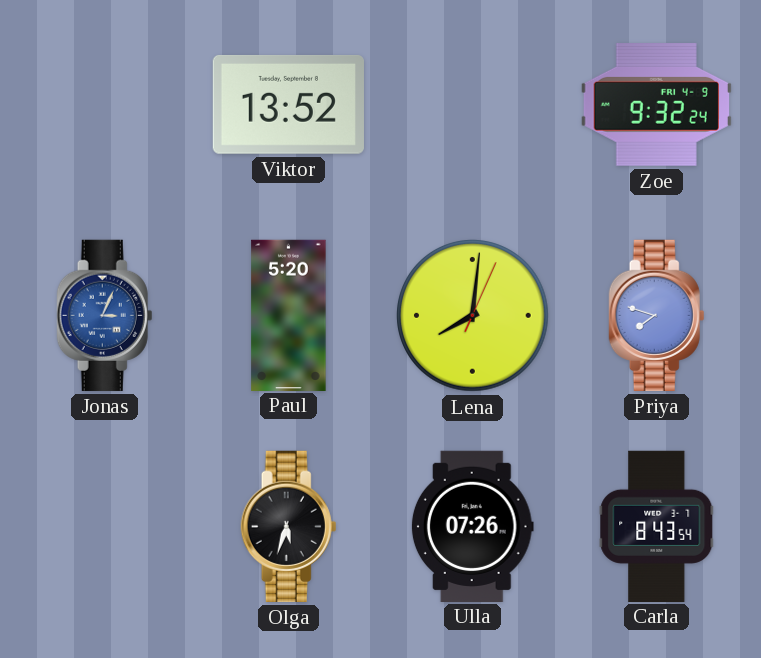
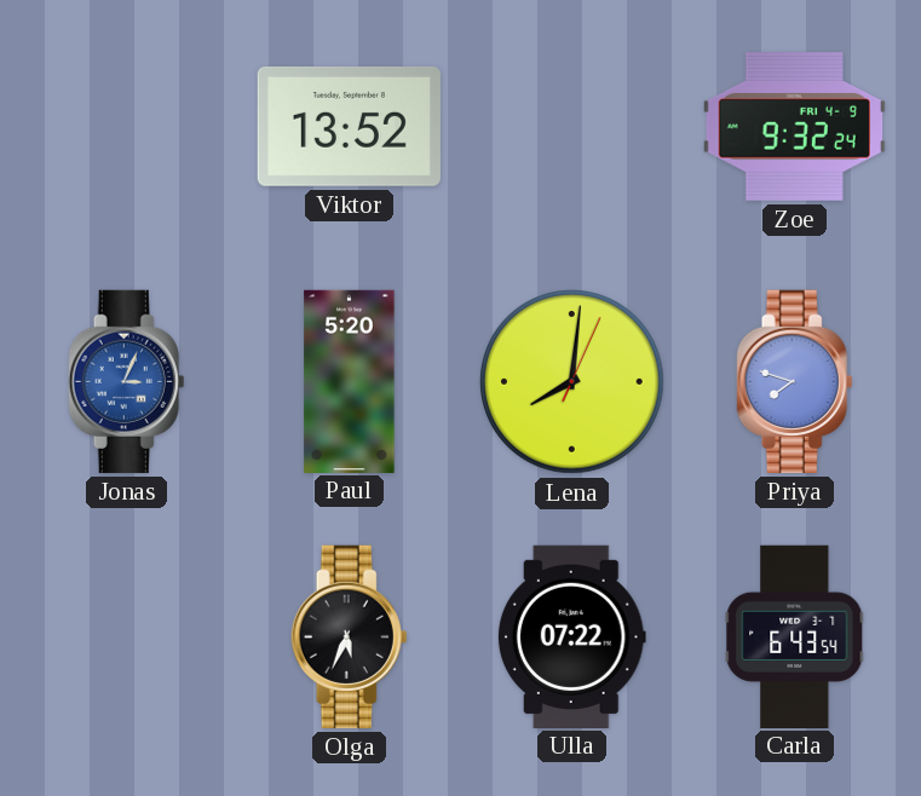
Olga: 5:33 -> 5:34
Ulla: 07:26 -> 07:22
Carla: 8:43 -> 6:43
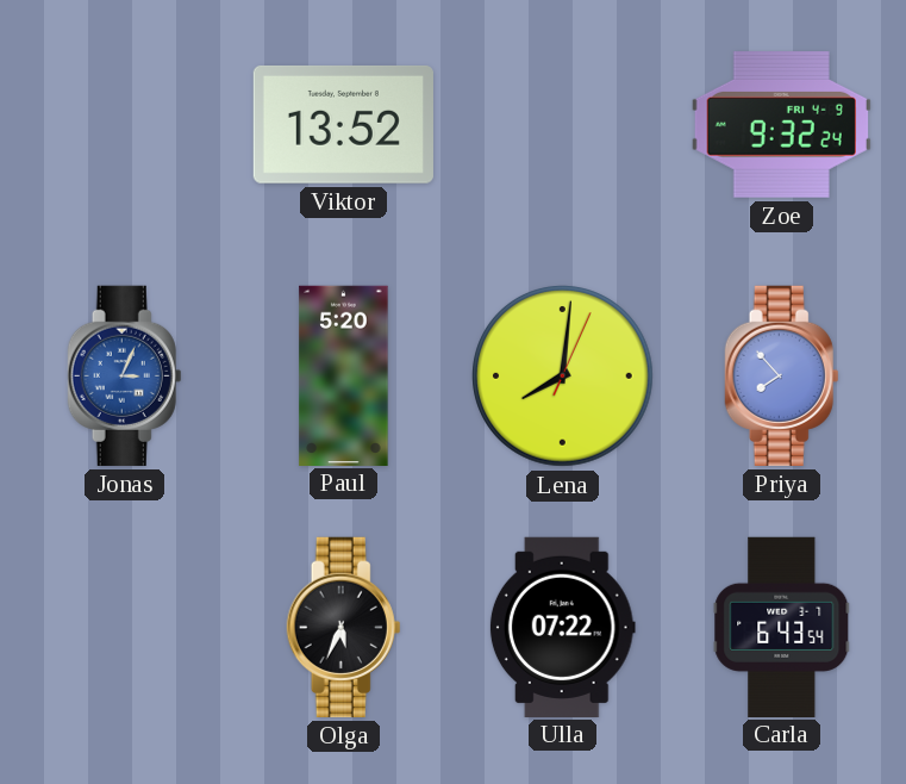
Priya: 7:48 -> 7:53
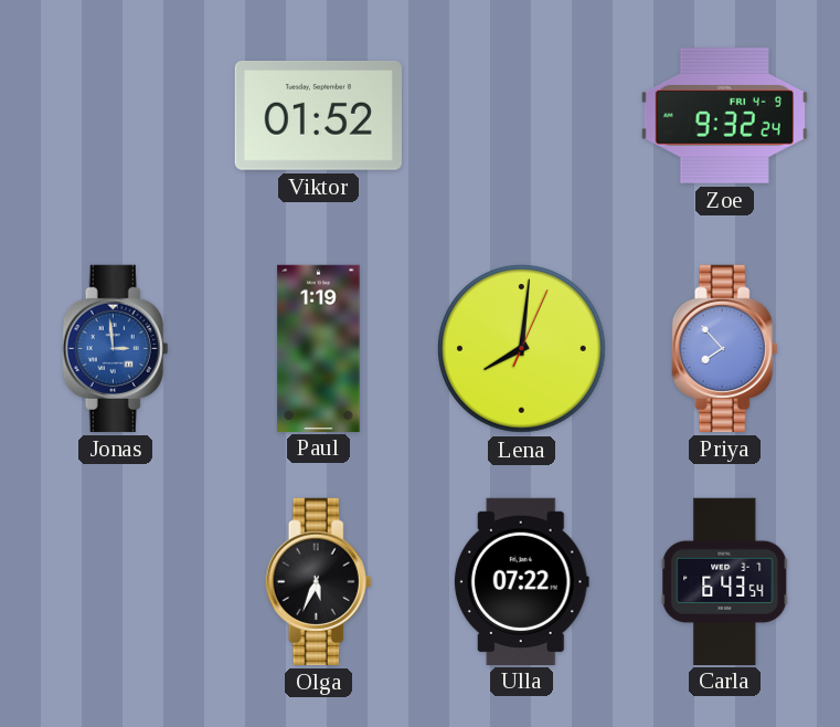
Viktor: 13:52 -> 01:52
Jonas: 3:04 -> 2:59
Paul: 5:20 -> 1:19
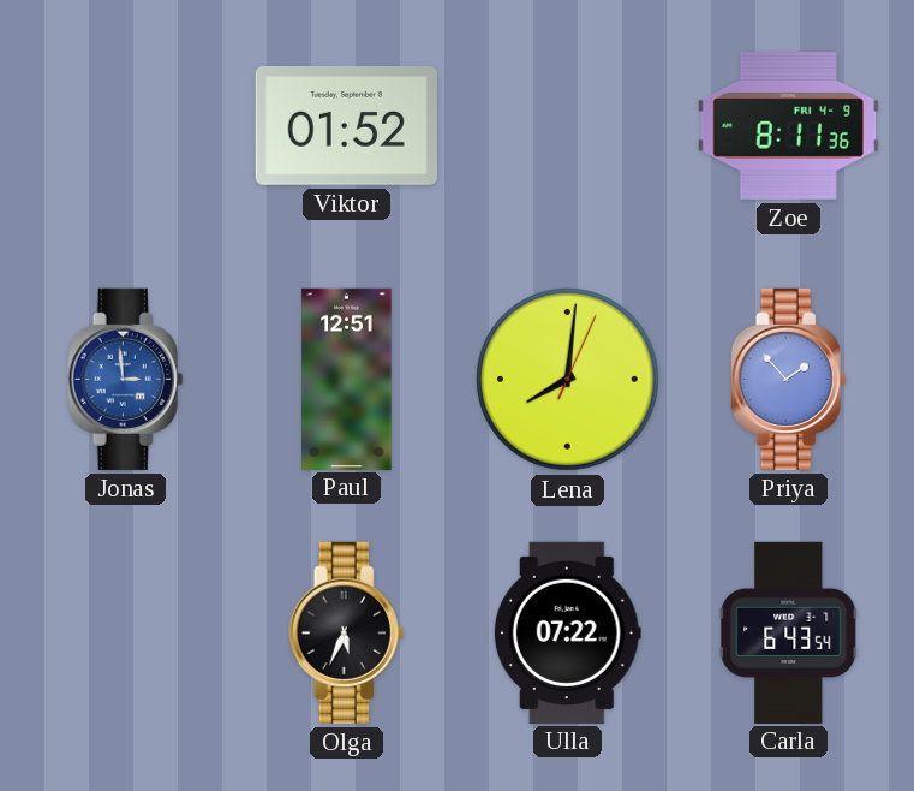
Zoe: 9:32 -> 8:11
Paul: 1:19 -> 12:51
Priya: 7:53 -> 1:53
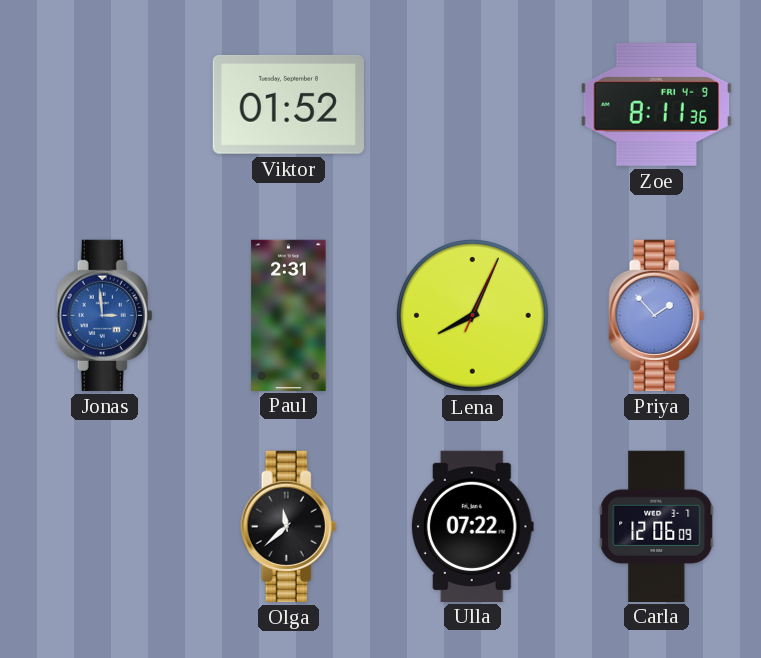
Paul: 12:51 -> 2:31
Lena: 8:01 -> 8:04
Olga: 5:34 -> 11:38
Carla: 6:43 -> 12:06
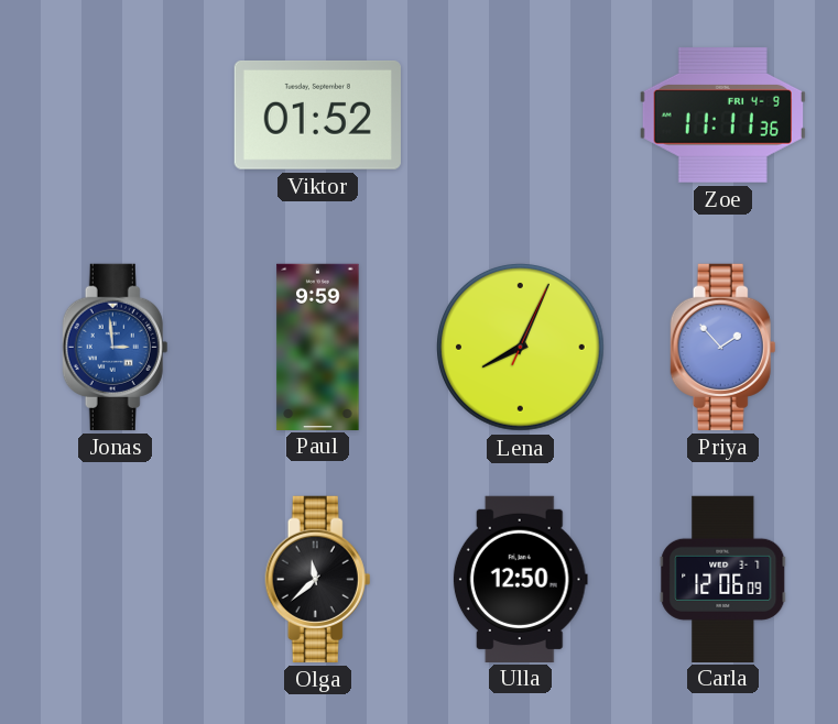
Zoe: 8:11 -> 11:11
Paul: 2:31 -> 9:59
Ulla: 07:22 -> 12:50
